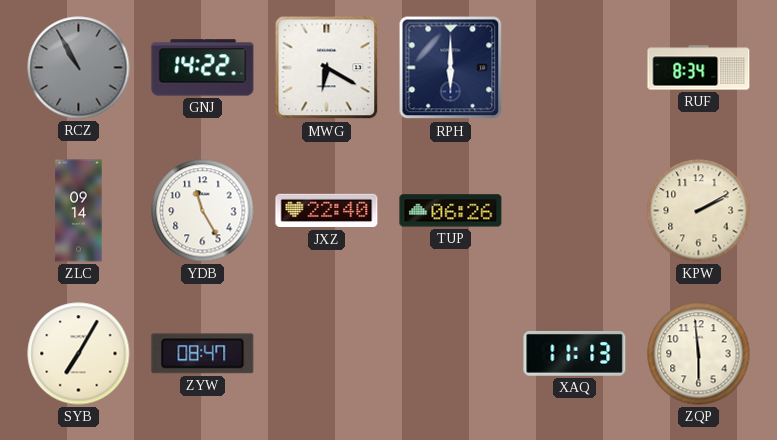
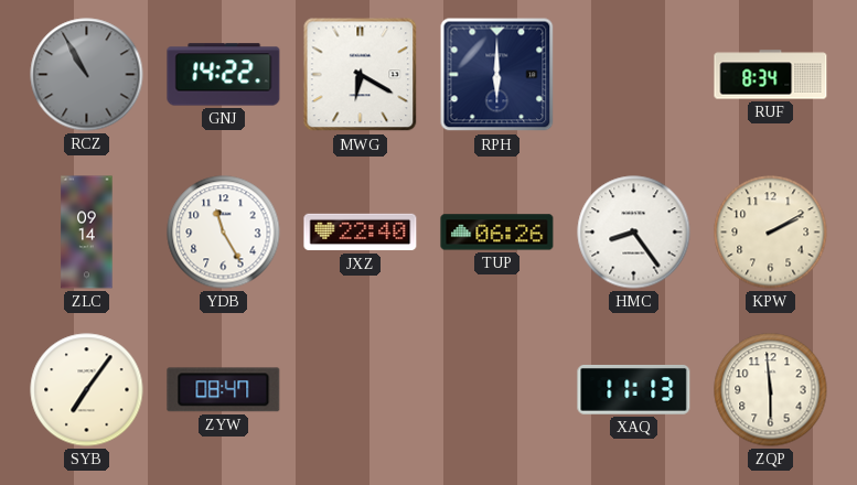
HMC: none -> 8:24
SYB: 7:05 -> 7:06
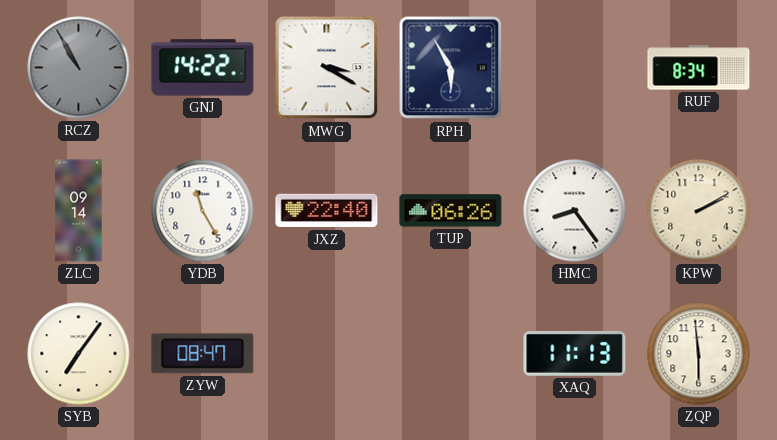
MWG: 6:20 -> 3:20
RPH: 6:00 -> 5:55
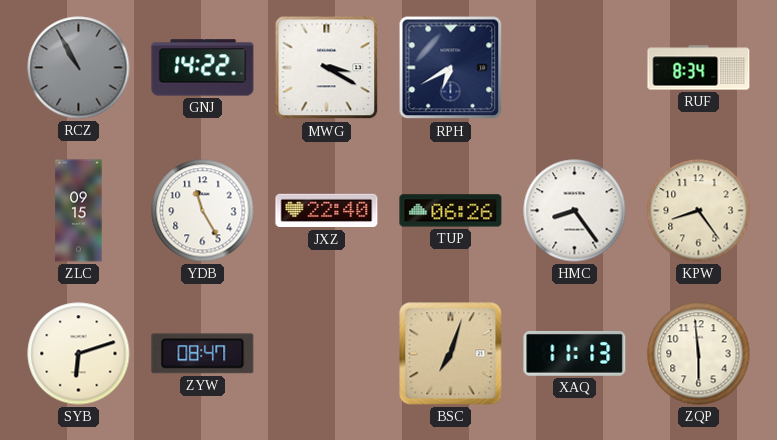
RPH: 5:55 -> 6:40
ZLC: 09:14 -> 09:15
KPW: 2:10 -> 8:24
SYB: 7:06 -> 6:12
BSC: none -> 7:03
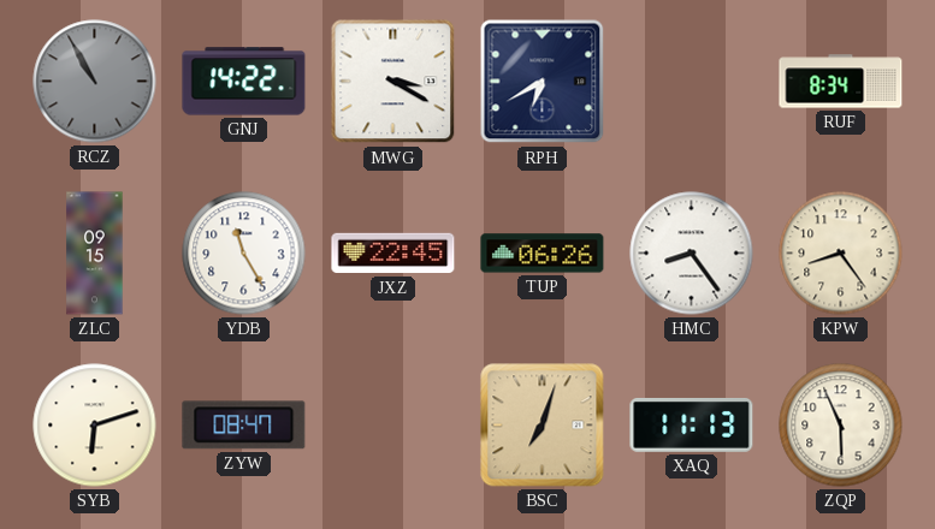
JXZ: 22:40 -> 22:45
ZQP: 5:59 -> 5:56
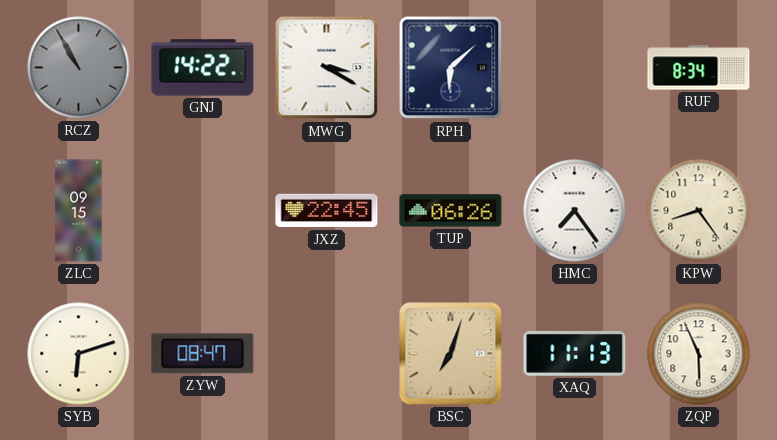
RPH: 6:40 -> 6:08
YDB: 11:25 -> none
HMC: 8:24 -> 7:24
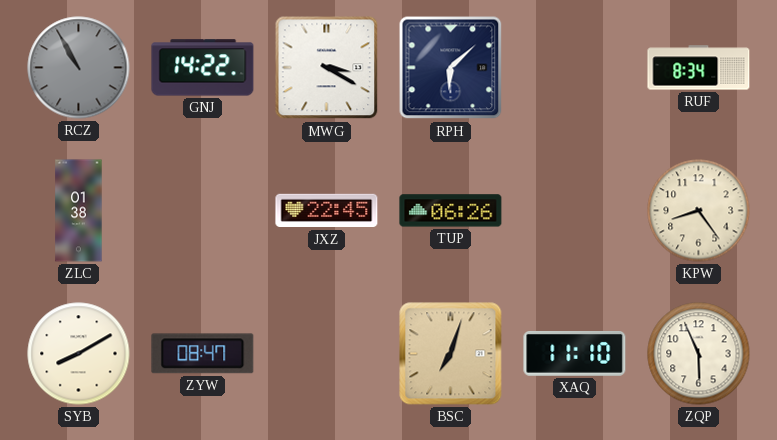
ZLC: 09:15 -> 01:38
HMC: 7:24 -> none
SYB: 6:12 -> 8:10
XAQ: 11:13 -> 11:10
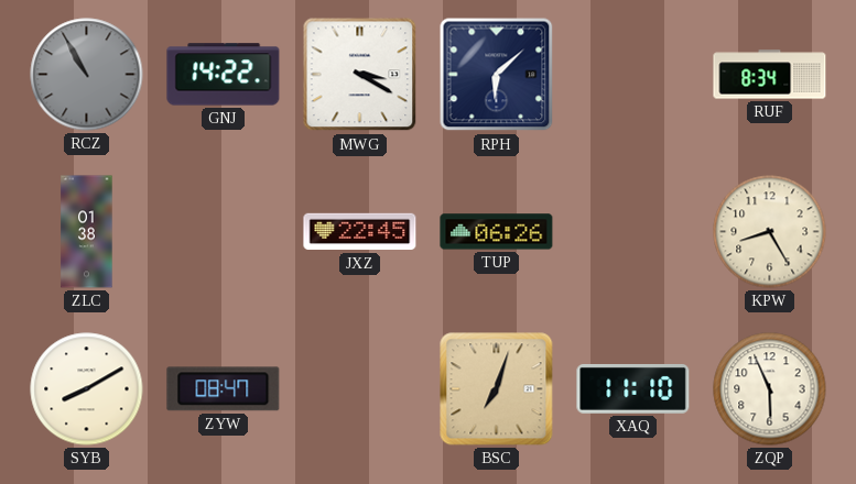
KPW: 8:24 -> 8:25
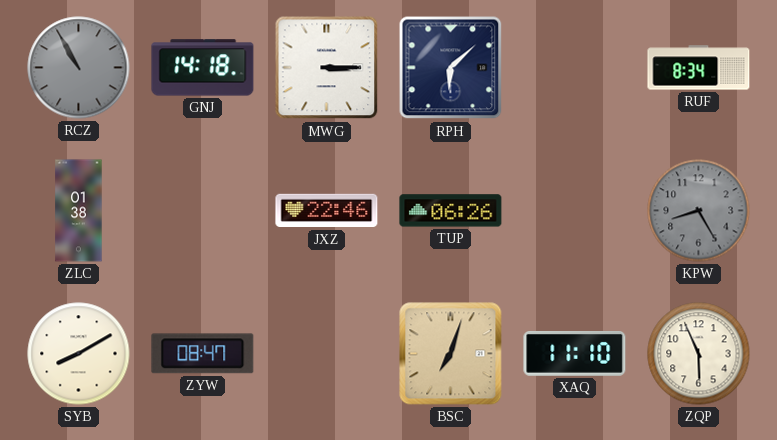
GNJ: 14:22 -> 14:18
MWG: 3:20 -> 3:15
JXZ: 22:45 -> 22:46
KPW dial: cream -> grey
